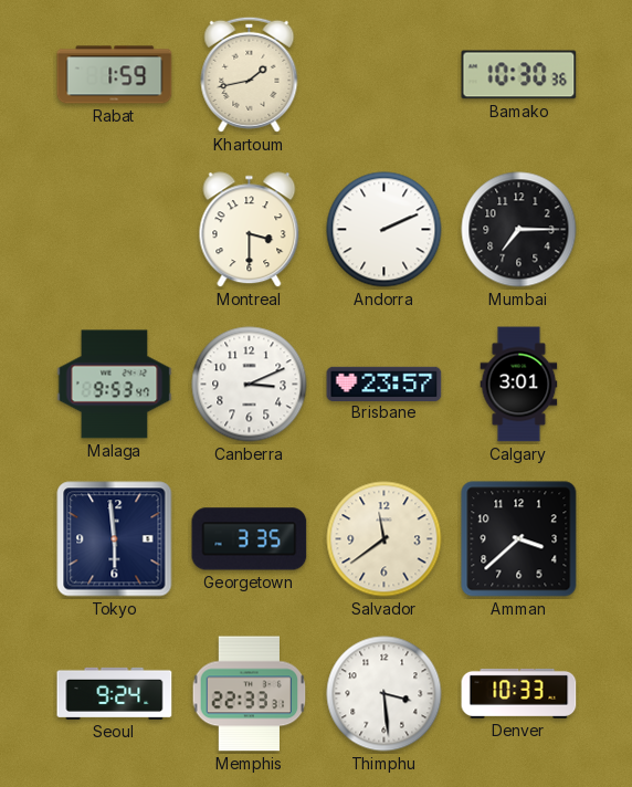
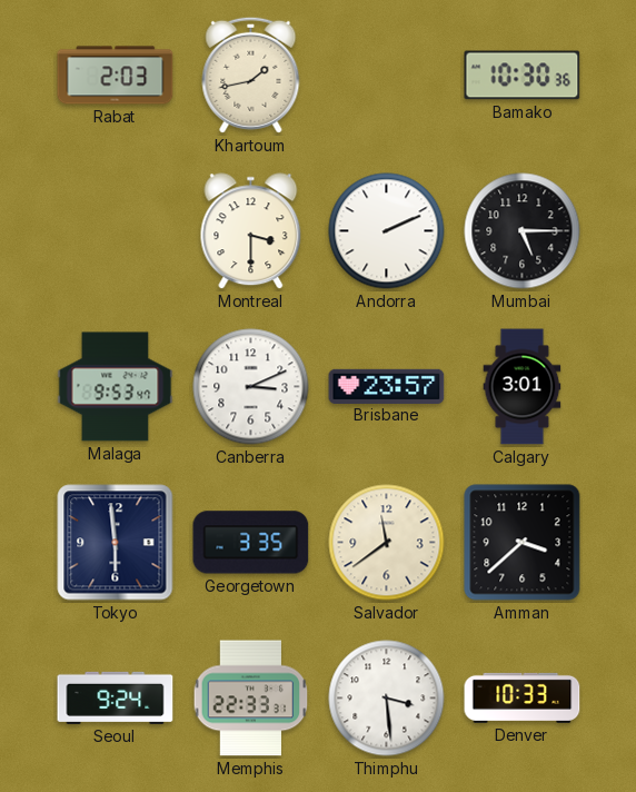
Rabat: 1:59 -> 2:03
Mumbai: 7:15 -> 5:15
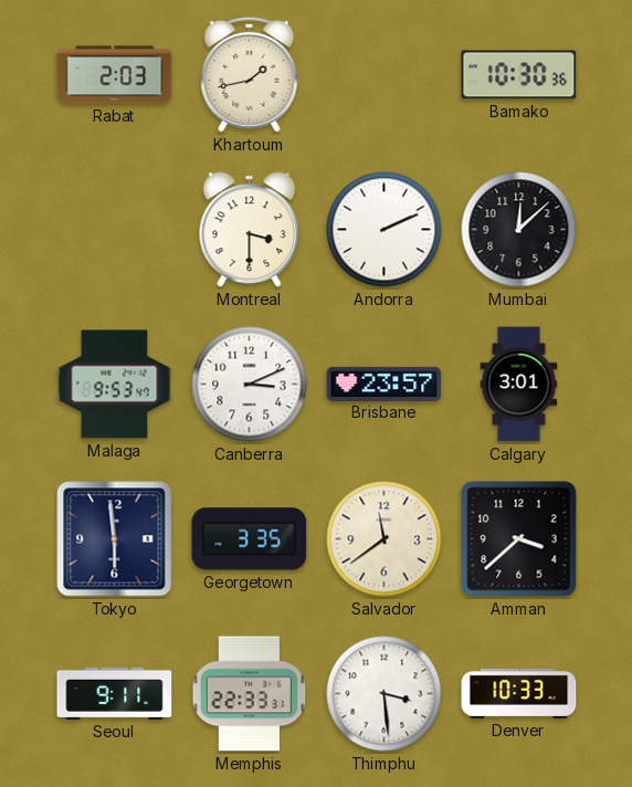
Mumbai: 5:15 -> 12:08
Seoul: 9:24 -> 9:11
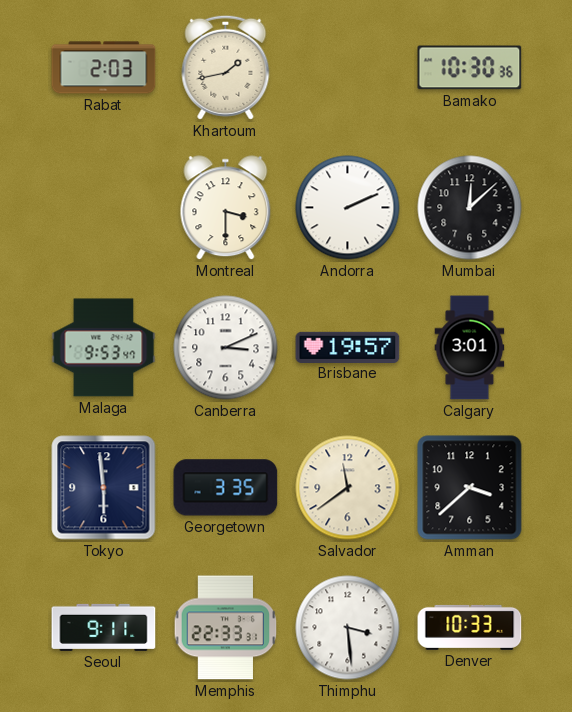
Brisbane: 23:57 -> 19:57
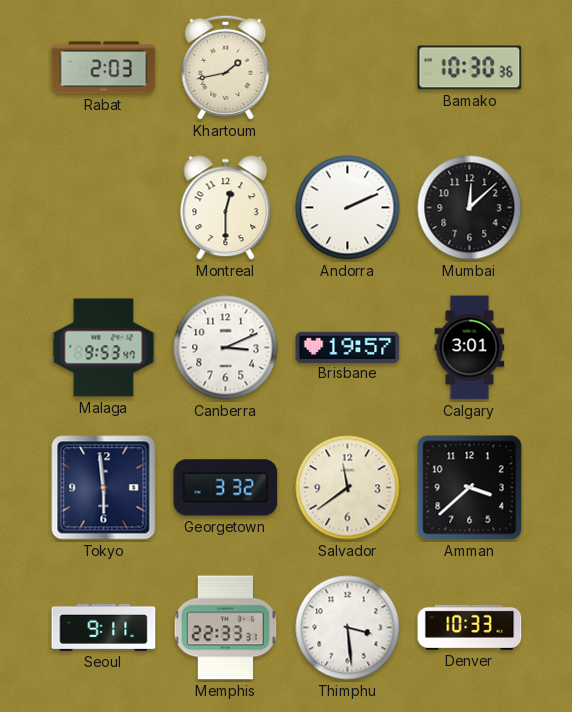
Montreal: 3:30 -> 12:30
Georgetown: 3:35 -> 3:32
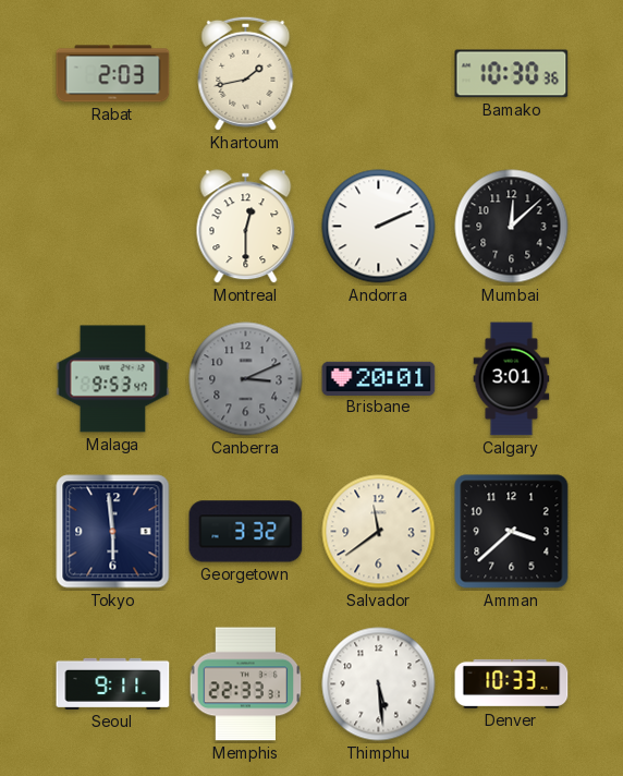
Canberra dial: white -> grey
Brisbane: 19:57 -> 20:01
Thimphu: 3:29 -> 5:29
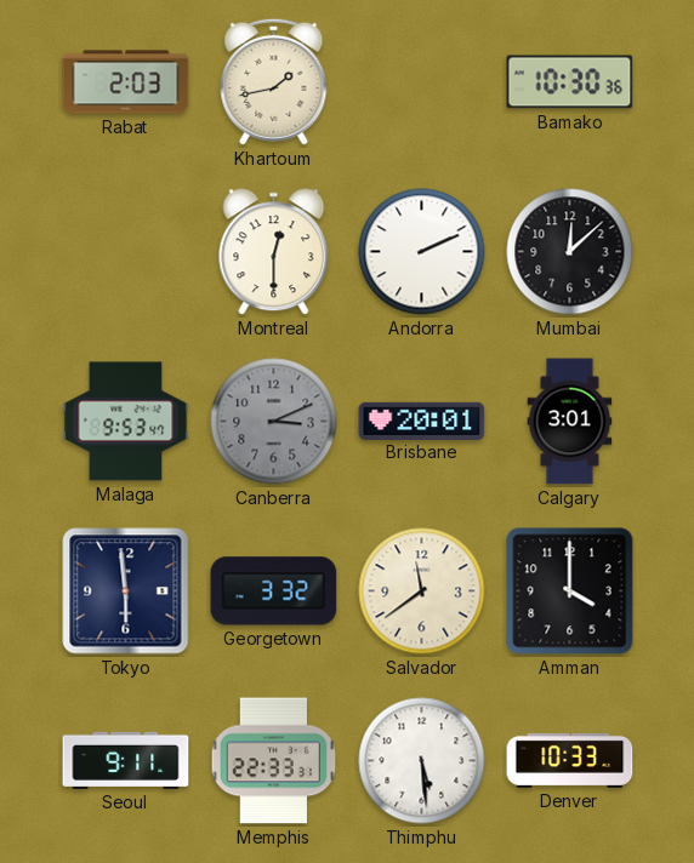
Amman: 3:38 -> 4:00
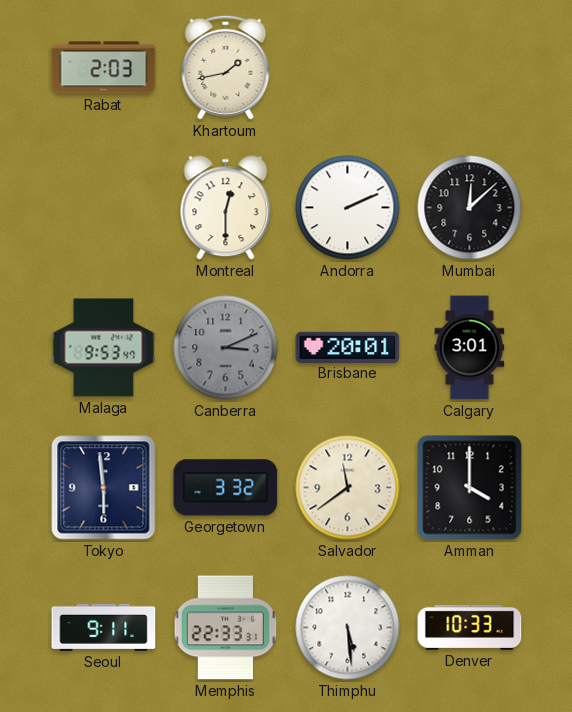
Bamako: 10:30 -> none
